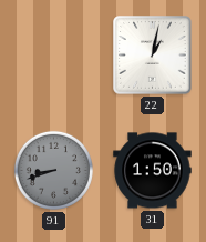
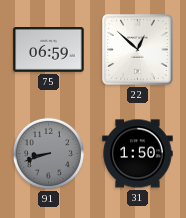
75: none -> 06:59
22: 1:02 -> 12:52
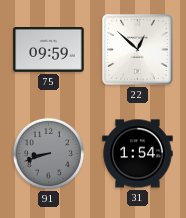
75: 06:59 -> 09:59
31: 1:50 -> 1:54
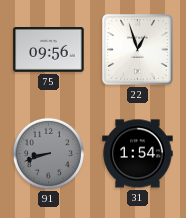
75: 09:59 -> 09:56
22: 12:52 -> 12:57
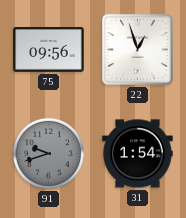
91: 8:42 -> 9:42
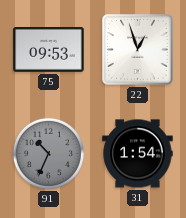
75: 09:56 -> 09:53
91: 9:42 -> 10:34
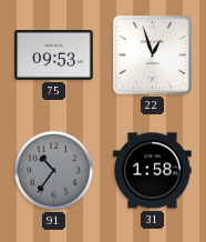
91: 10:34 -> 10:36
31: 1:54 -> 1:58
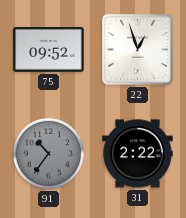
75: 09:53 -> 09:52
31: 1:58 -> 2:22
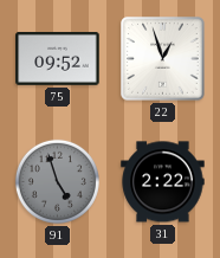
91: 10:36 -> 4:57
